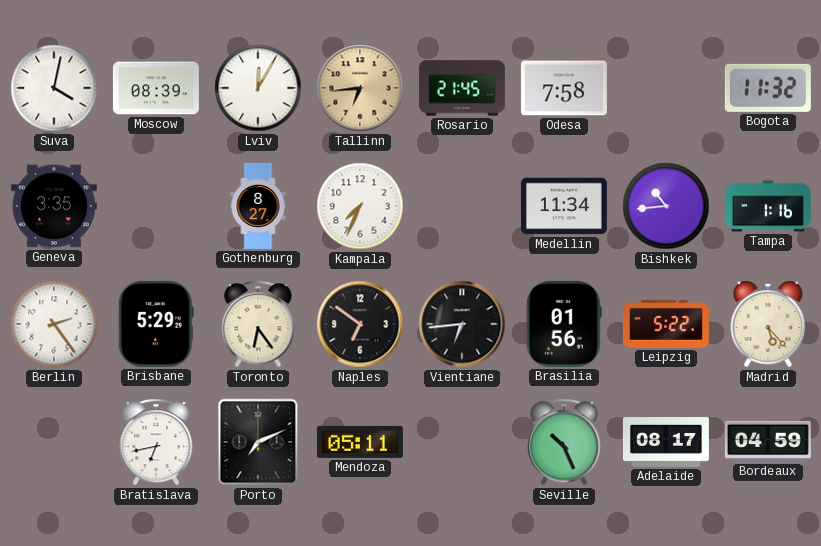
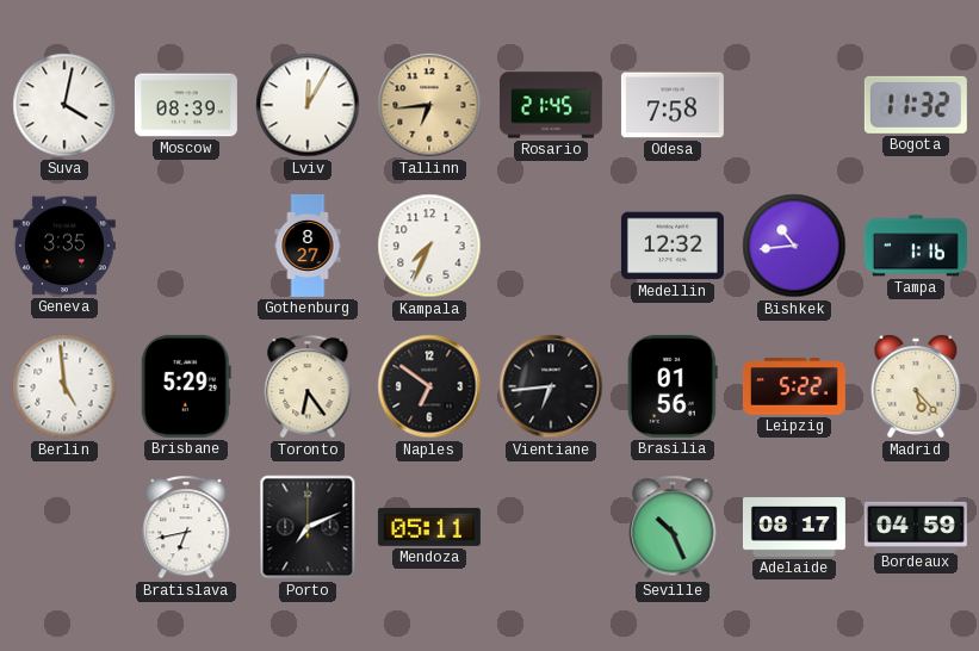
Medellin: 11:34 -> 12:32
Berlin: 2:24 -> 4:59
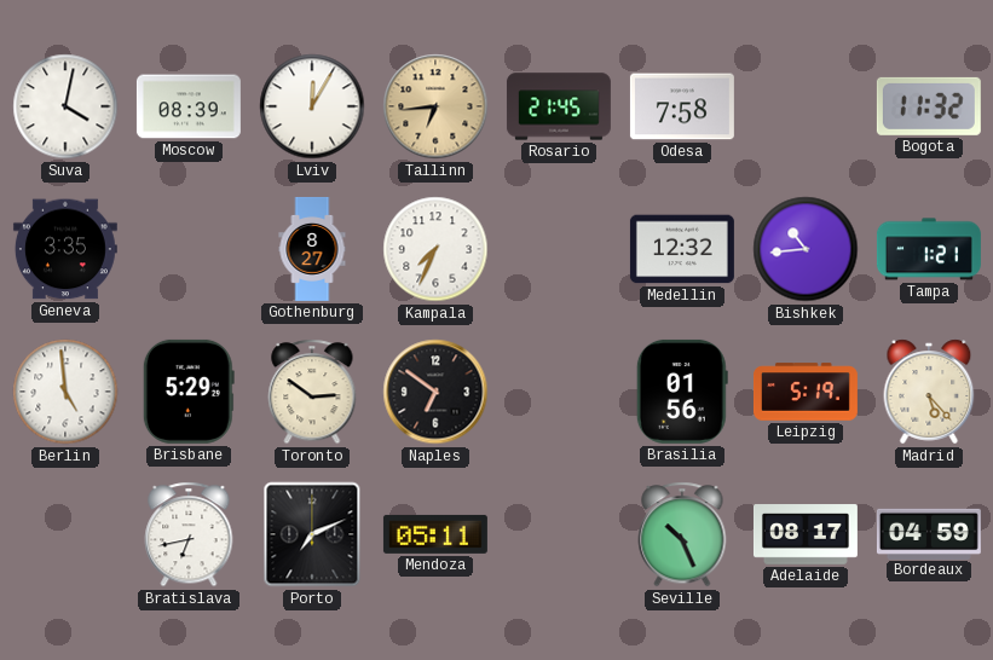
Tampa: 1:16 -> 1:21
Toronto: 6:24 -> 2:51
Vientiane: 6:44 -> none
Leipzig: 5:22 -> 5:19
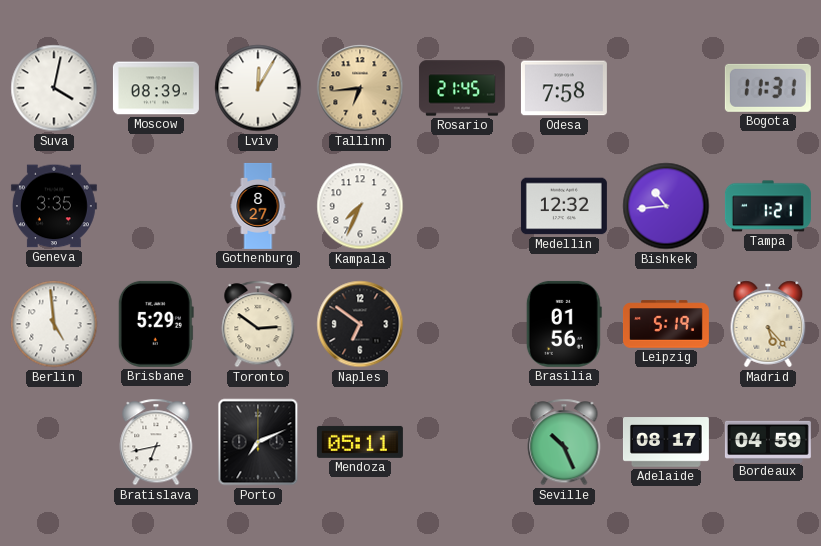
Bogota: 11:32 -> 11:31
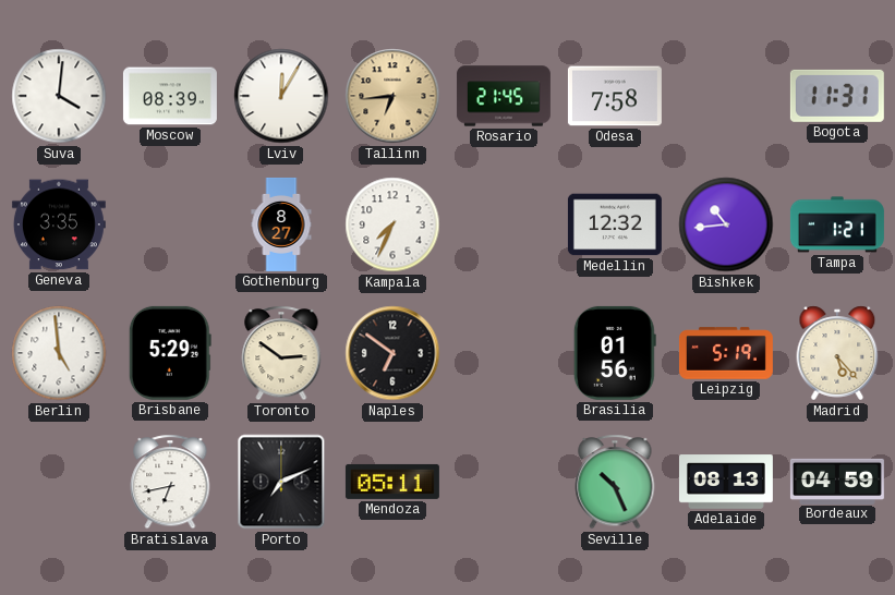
Suva: 4:02 -> 4:01
Adelaide: 08:17 -> 08:13
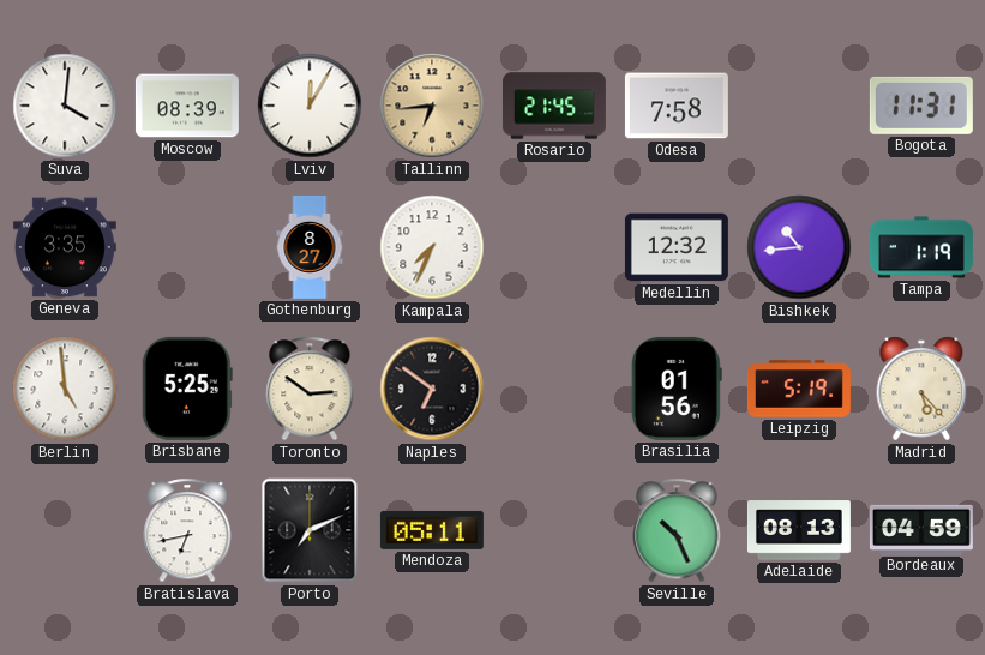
Tampa: 1:21 -> 1:19
Brisbane: 5:29 -> 5:25
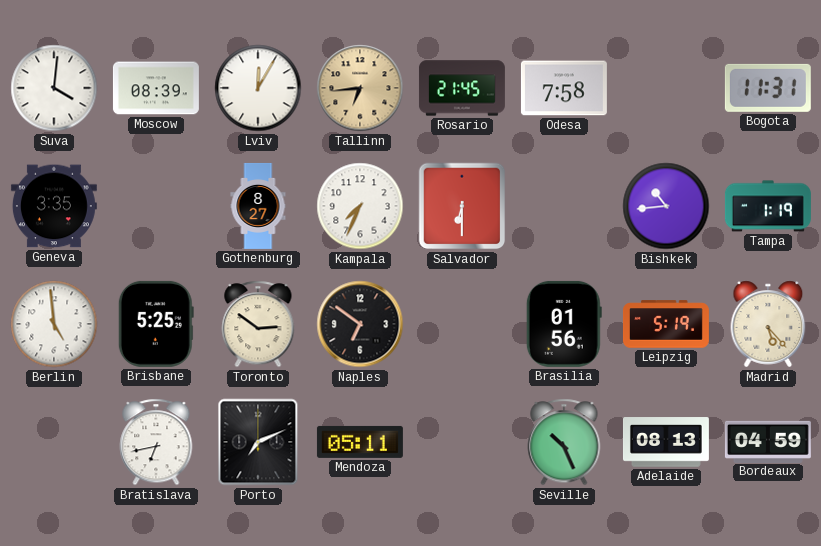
Salvador: none -> 6:30
Medellin: 12:32 -> none
